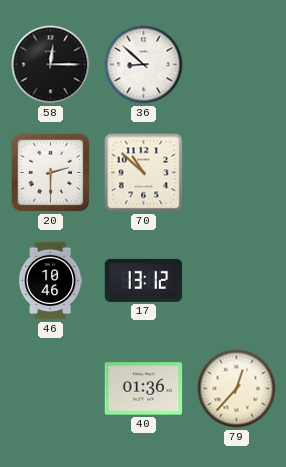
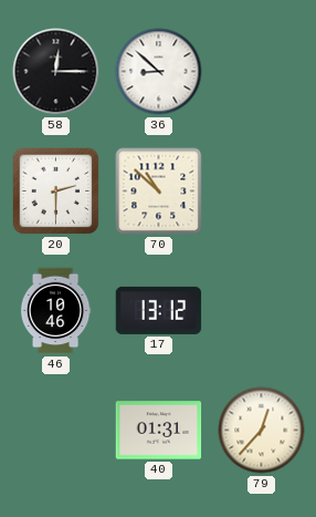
40: 01:36 -> 01:31
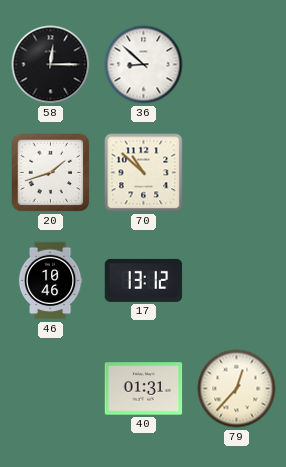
20: 2:30 -> 1:42
